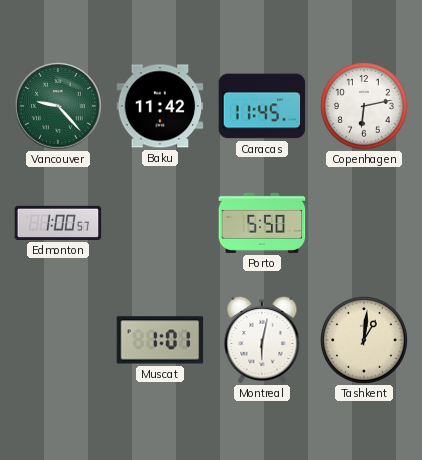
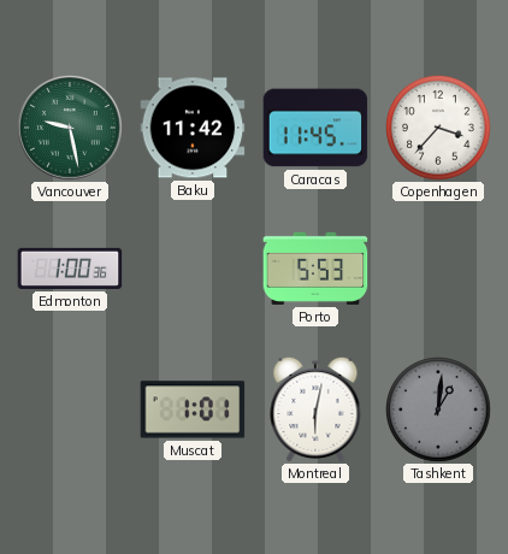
Vancouver: 9:23 -> 9:28
Copenhagen: 6:13 -> 3:37
Edmonton: 1:00:57 -> 1:00:36
Porto: 5:50 -> 5:53
Tashkent dial: cream -> grey
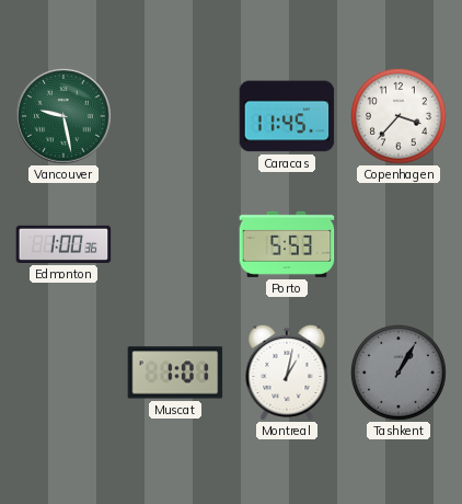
Baku: 11:42 -> none
Montreal: 6:02 -> 1:02
Tashkent: 1:01 -> 1:05
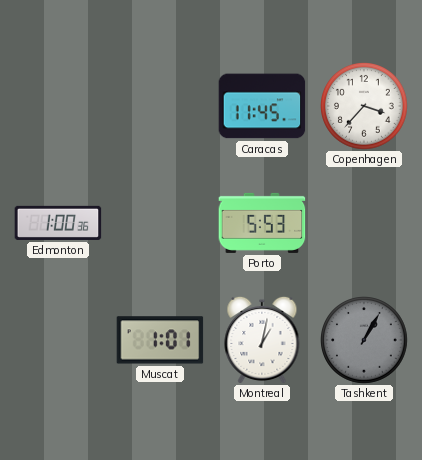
Vancouver: 9:28 -> none
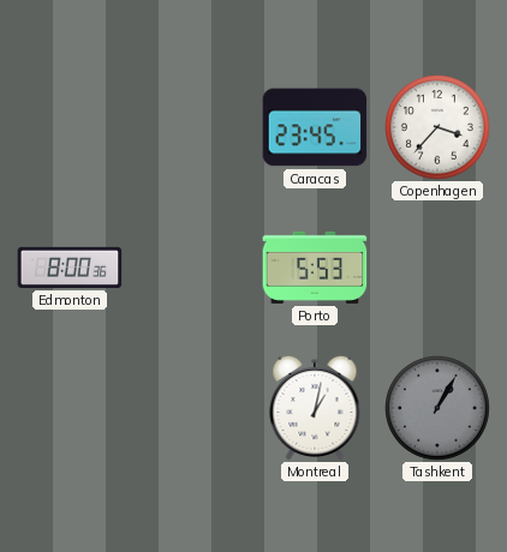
Caracas: 11:45 -> 23:45
Edmonton: 1:00 -> 8:00
Muscat: 1:01 -> none
